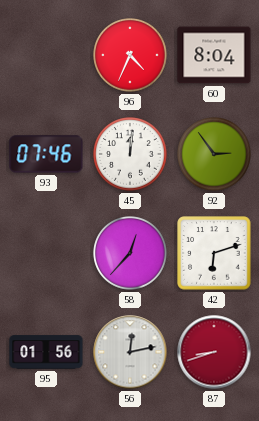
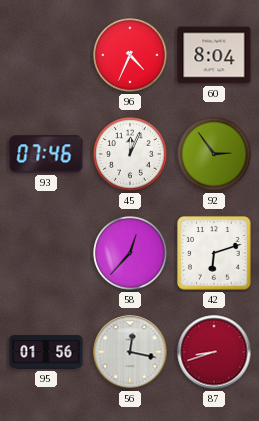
45: 12:01 -> 12:04
56: 12:13 -> 12:17
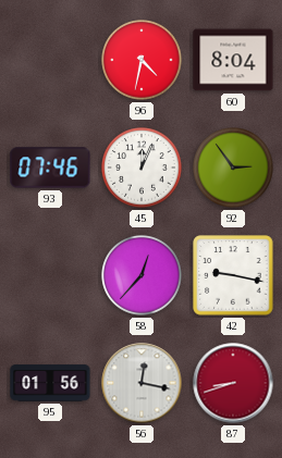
96: 4:34 -> 4:32
42: 6:12 -> 9:17
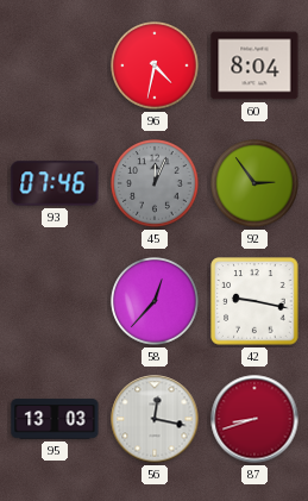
45 dial: white -> grey
95: 01:56 -> 13:03
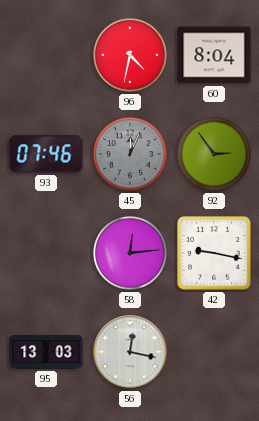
58: 12:37 -> 12:14
87: 8:42 -> none
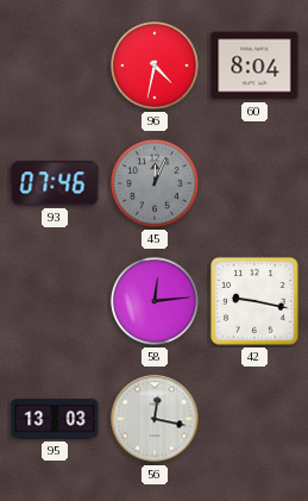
92: 2:54 -> none
